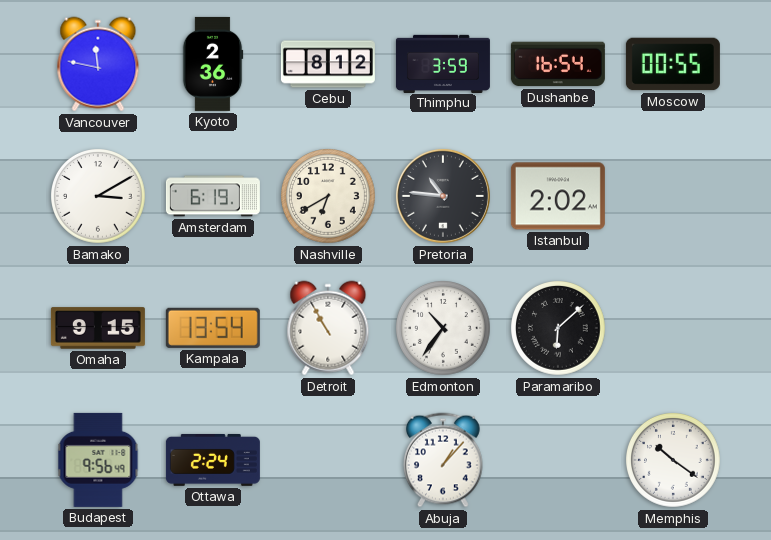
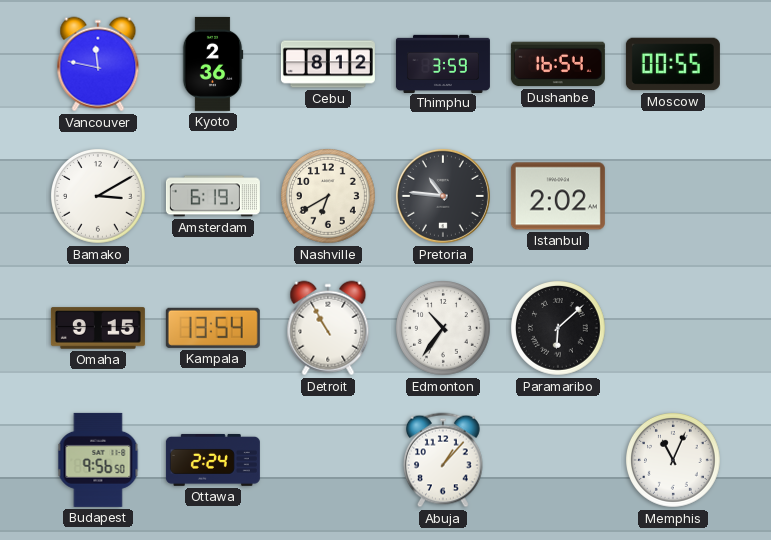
Budapest: 9:56:49 -> 9:56:50
Memphis: 10:21 -> 11:04
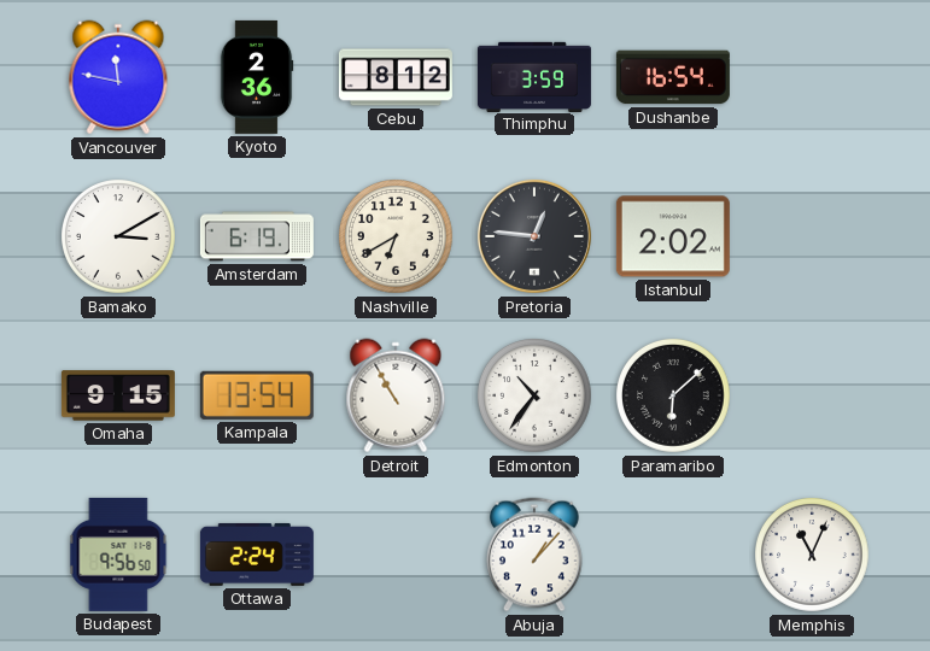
Moscow: 00:55 -> none
Pretoria: 10:46 -> 12:46
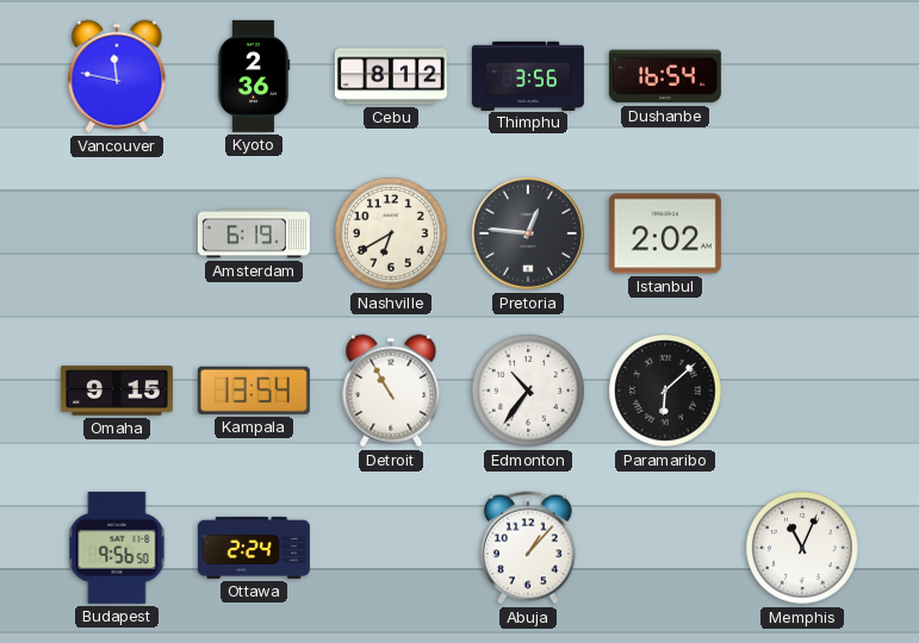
Thimphu: 3:59 -> 3:56
Bamako: 3:10 -> none
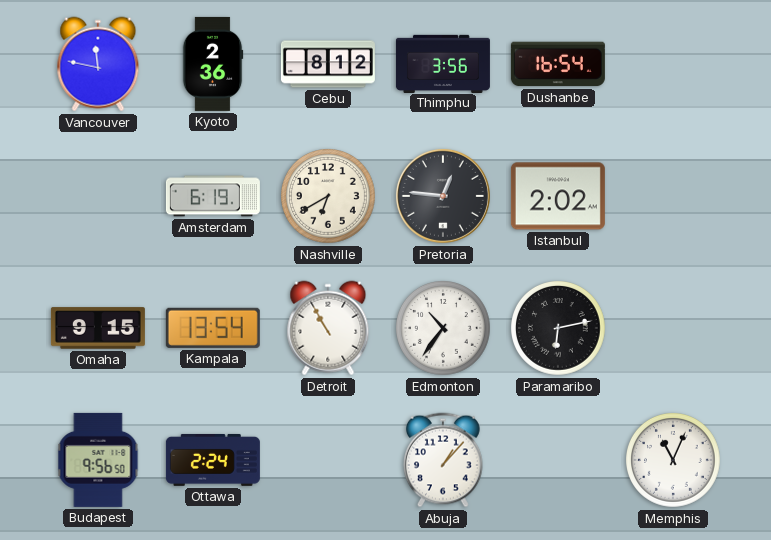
Paramaribo: 6:08 -> 6:13
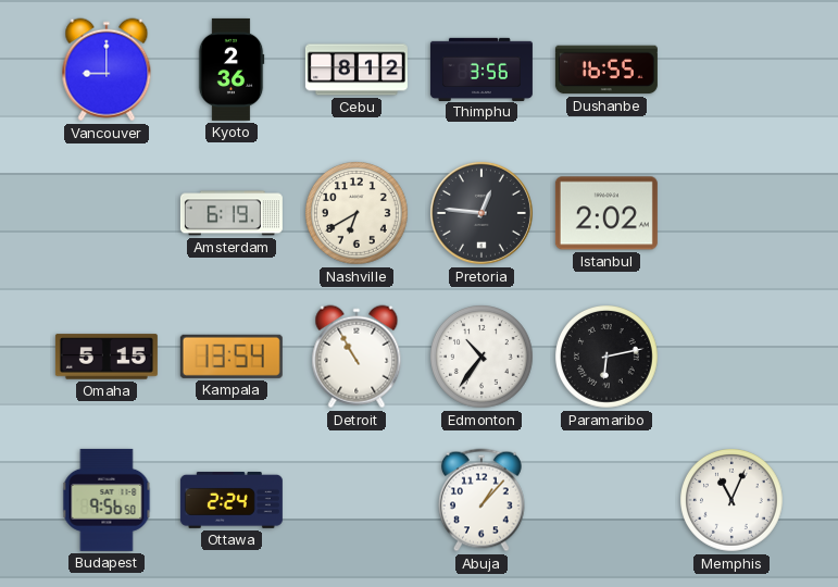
Vancouver: 11:47 -> 9:00
Dushanbe: 16:54 -> 16:55
Omaha: 9:15 -> 5:15
